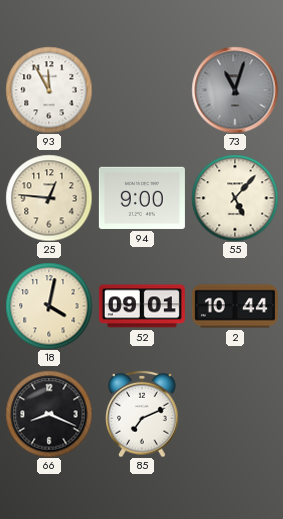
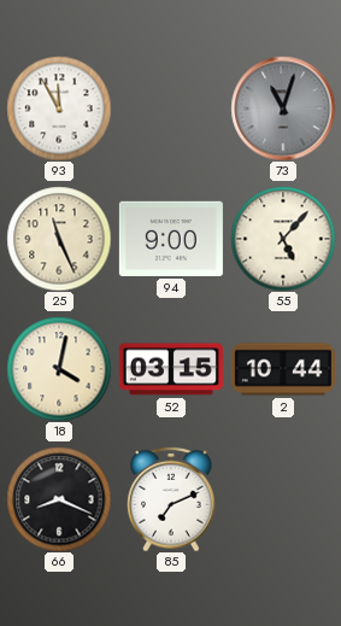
25: 12:46 -> 11:26
52: 09:01 -> 03:15
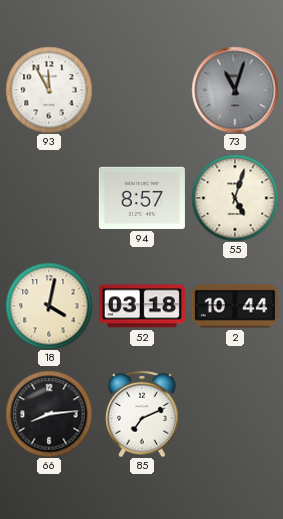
25: 11:26 -> none
94: 9:00 -> 8:57
55: 5:07 -> 5:03
52: 03:15 -> 03:18
66: 8:19 -> 8:14
